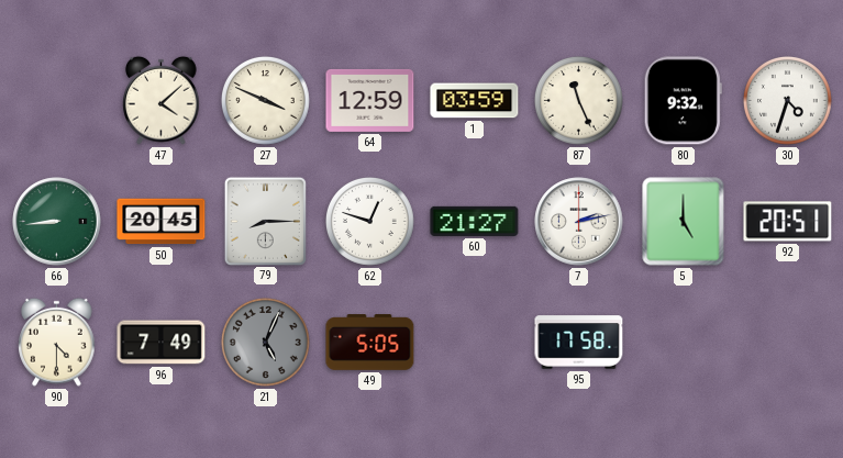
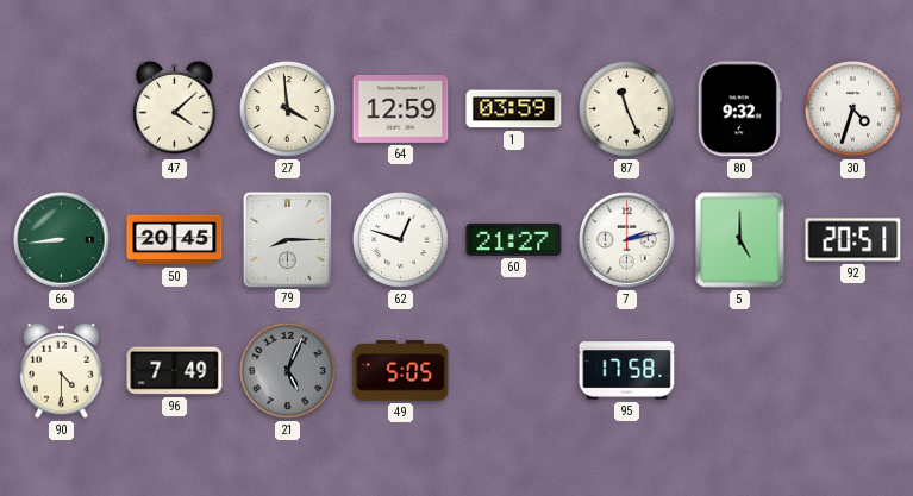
27: 3:49 -> 3:59
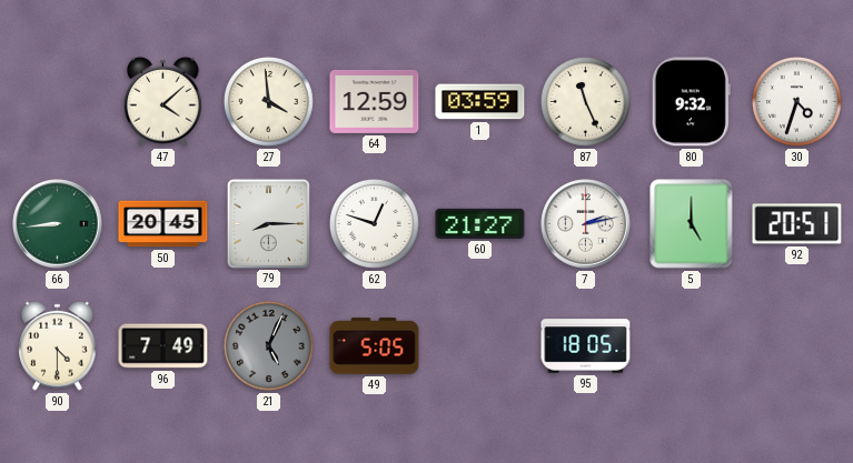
95: 17:58 -> 18:05
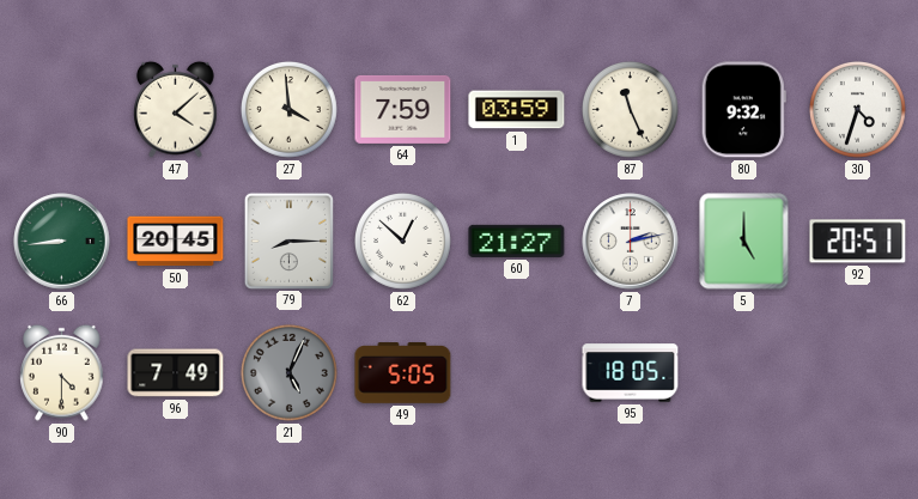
64: 12:59 -> 7:59
62: 12:48 -> 12:52
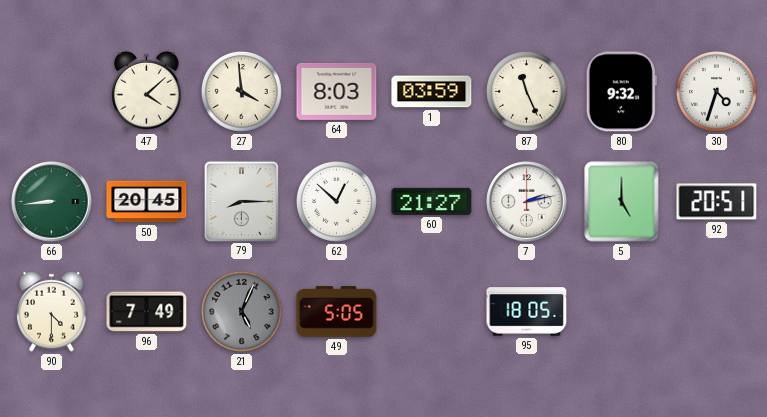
64: 7:59 -> 8:03
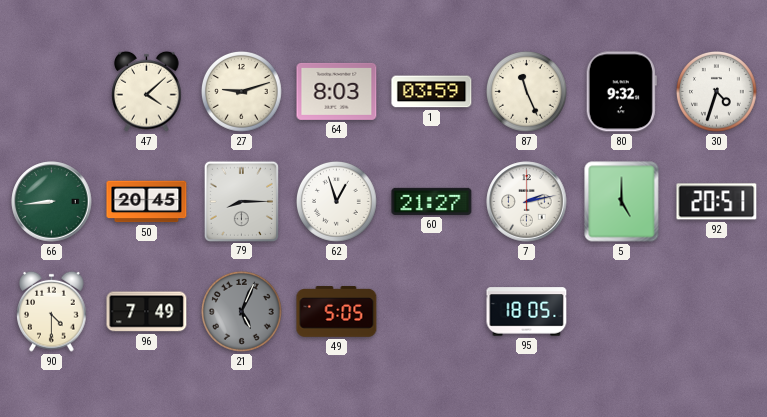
27: 3:59 -> 9:12
62: 12:52 -> 12:57
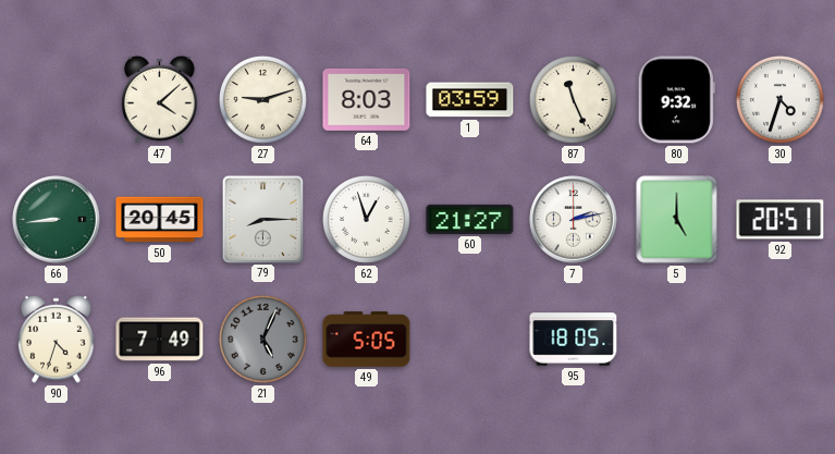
90: 4:30 -> 4:33
